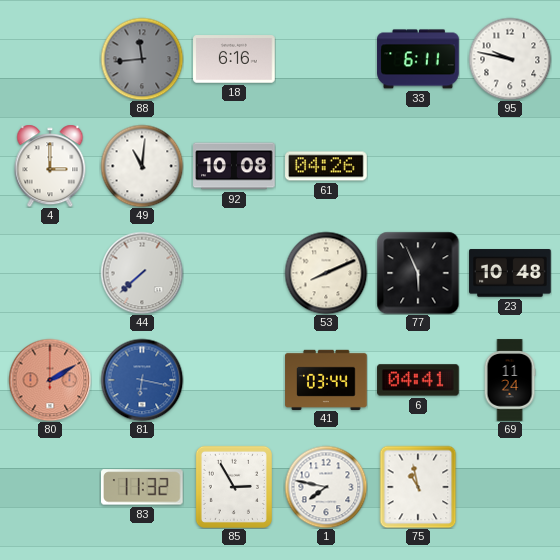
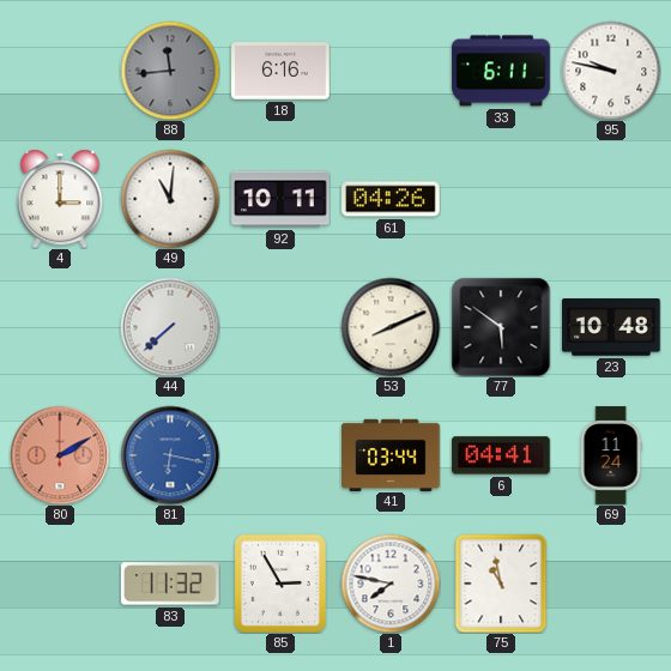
92: 10:08 -> 10:11
77: 5:56 -> 5:51
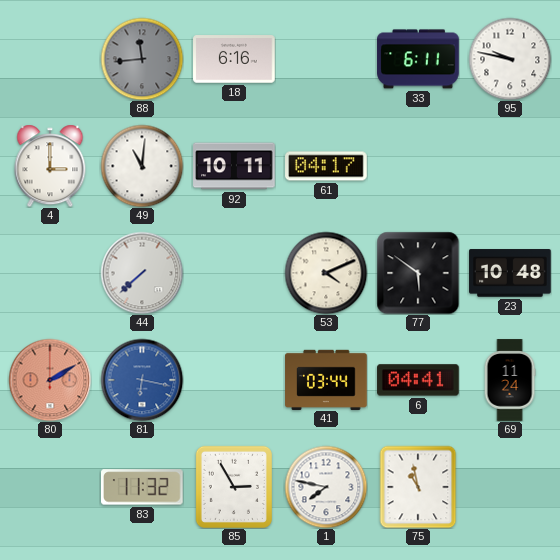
61: 04:26 -> 04:17
53: 8:11 -> 4:11
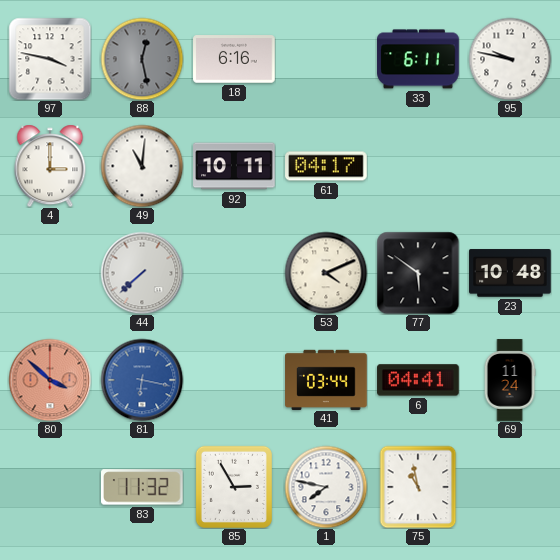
97: none -> 3:47
88: 11:44 -> 12:28
80: 2:10 -> 3:52
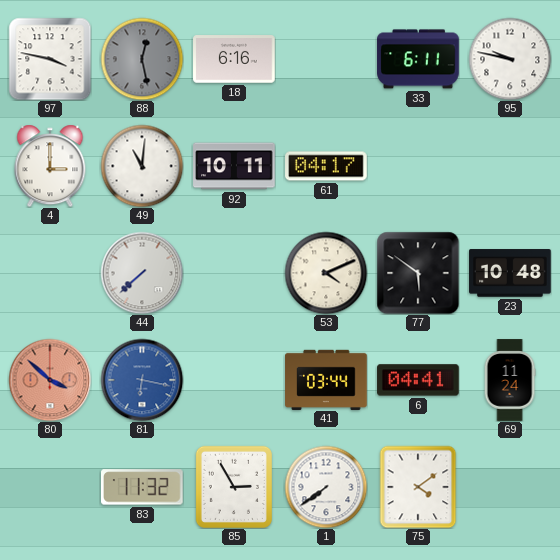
1: 7:47 -> 7:39
75: 10:58 -> 4:09
